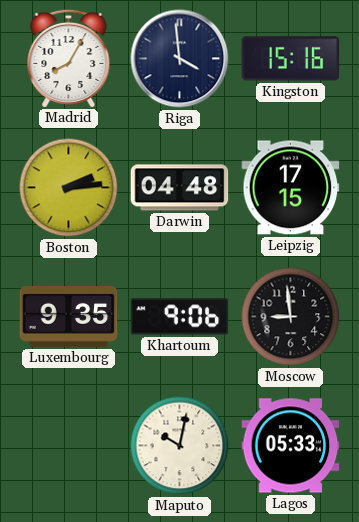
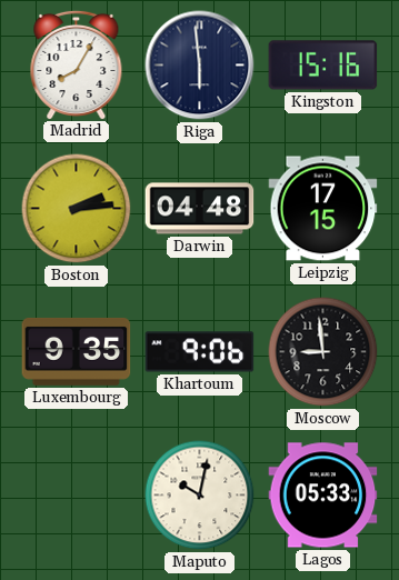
Riga: 3:59 -> 5:59
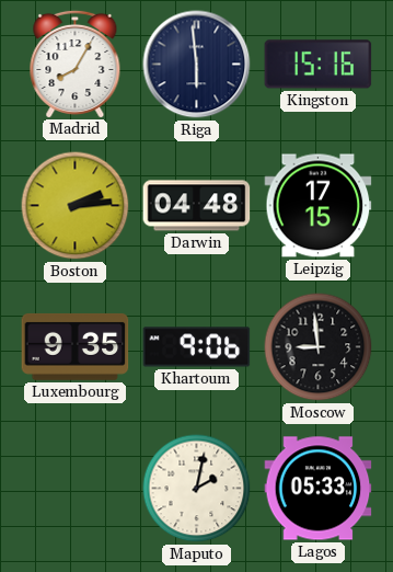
Maputo: 10:02 -> 2:02
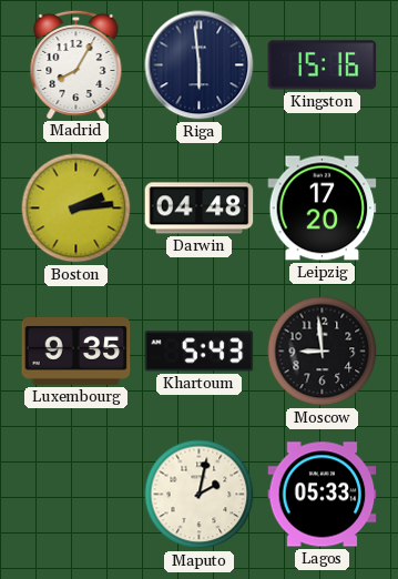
Leipzig: 17:15 -> 17:20
Khartoum: 9:06 -> 5:43
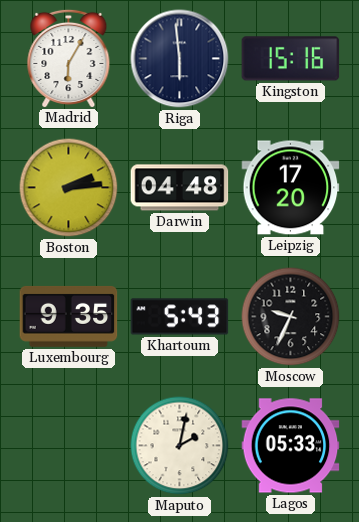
Madrid: 8:05 -> 6:05
Moscow: 8:59 -> 9:34
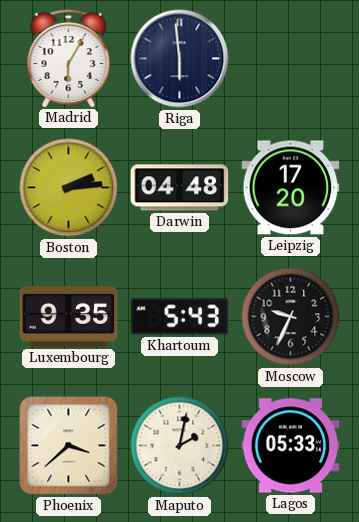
Kingston: 15:16 -> none
Phoenix: none -> 3:38
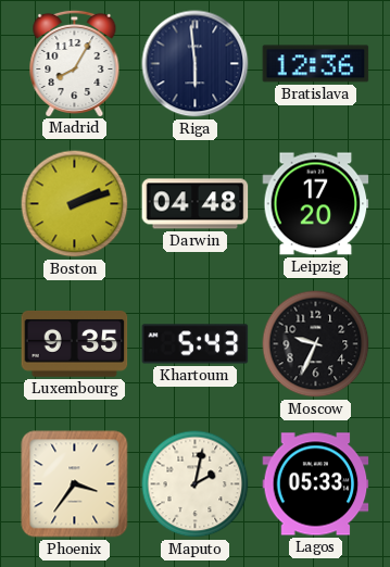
Madrid: 6:05 -> 8:05
Bratislava: none -> 12:36
Boston: 2:14 -> 2:12
Phoenix: 3:38 -> 3:36
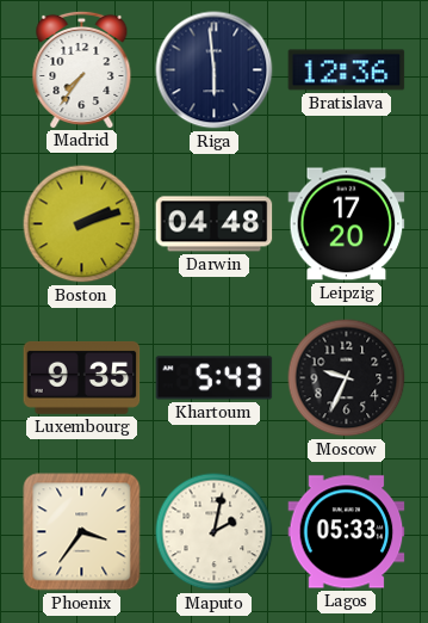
Madrid: 8:05 -> 7:36
